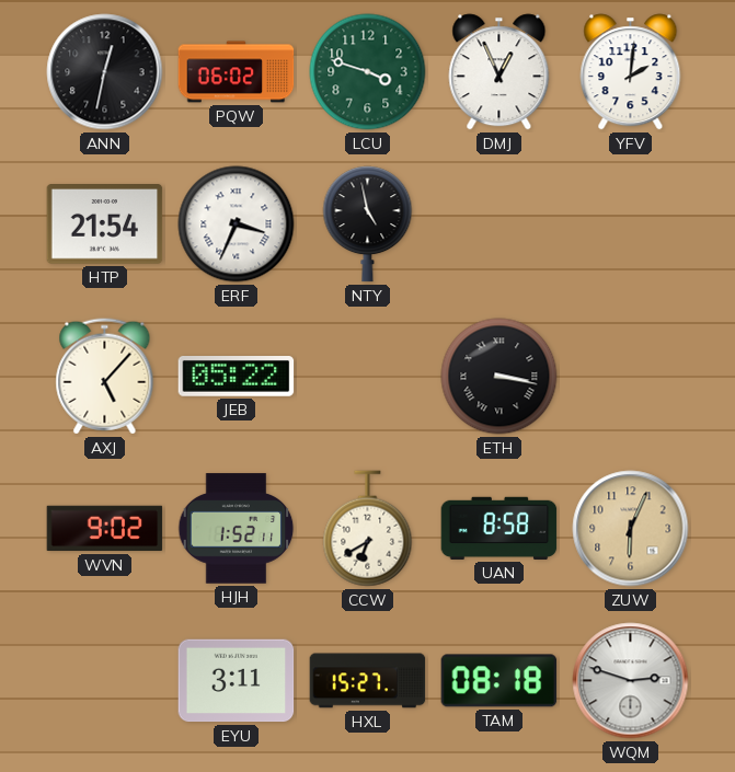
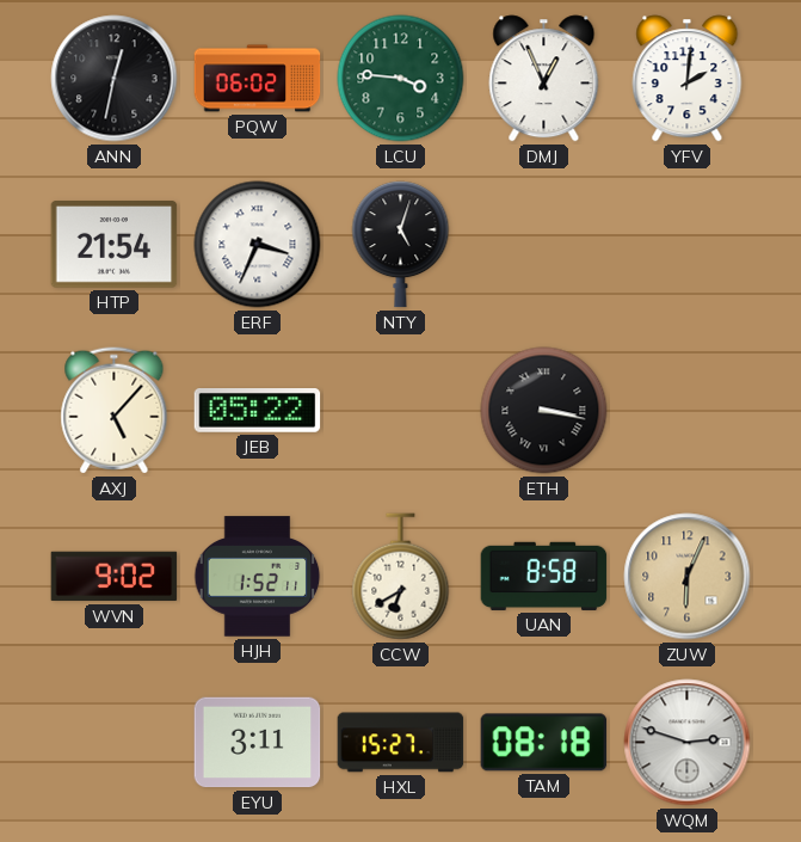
LCU: 3:48 -> 3:46
NTY: 4:58 -> 5:03
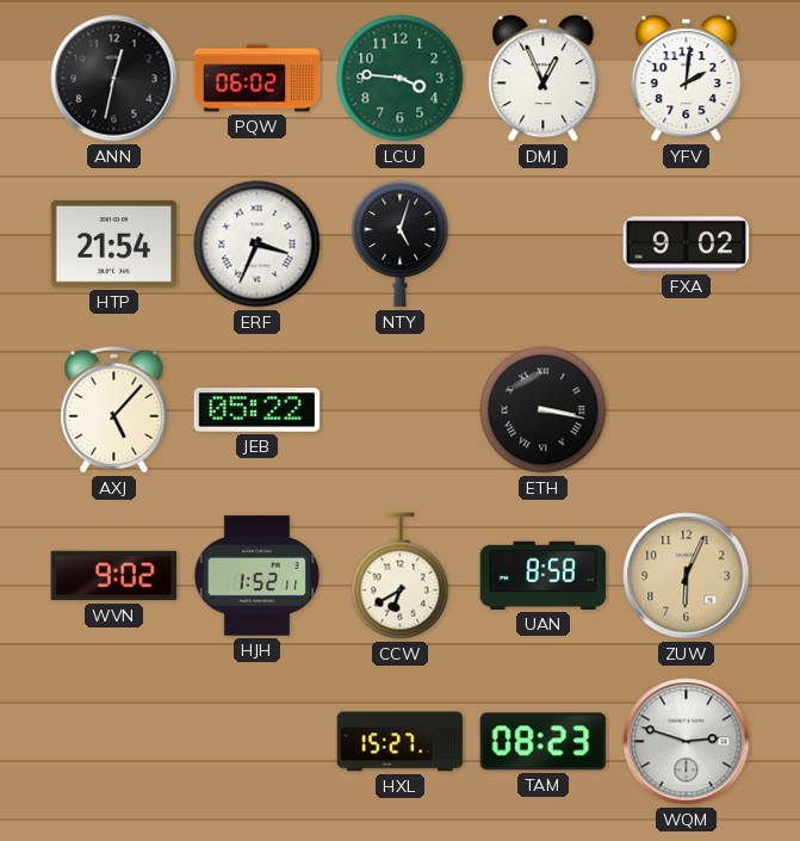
FXA: none -> 9:02
EYU: 3:11 -> none
TAM: 08:18 -> 08:23
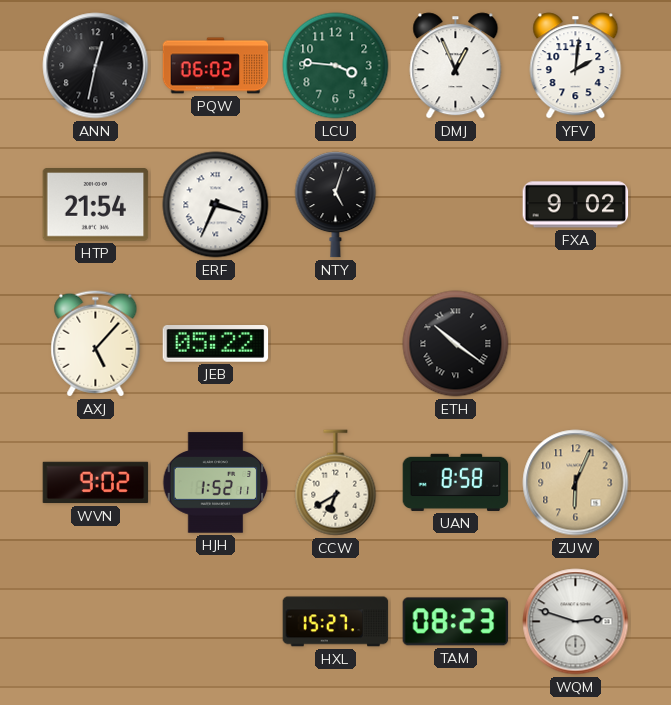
ETH: 3:17 -> 10:21
